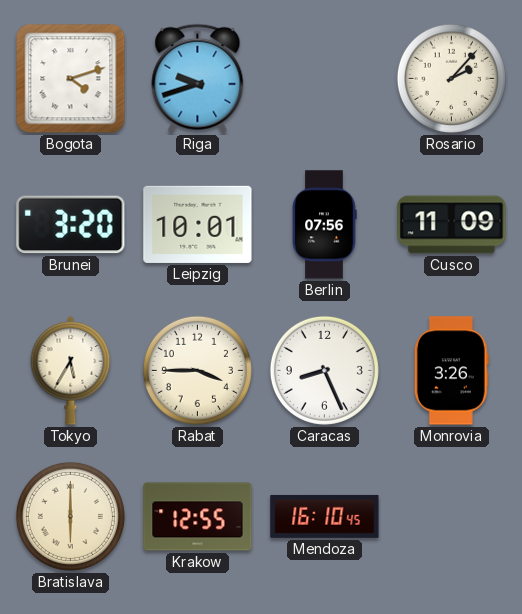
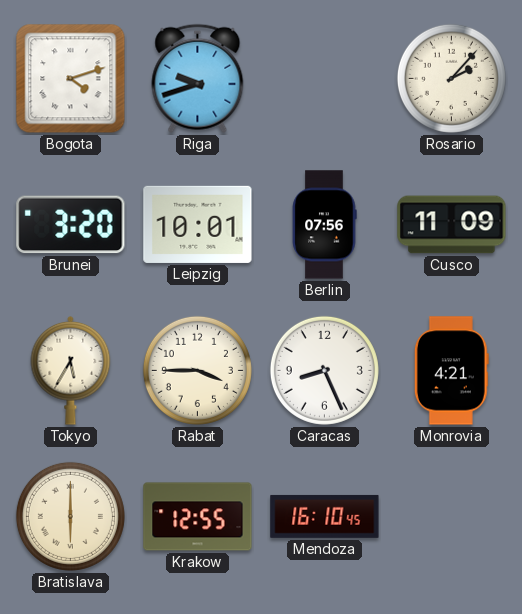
Monrovia: 3:26 -> 4:21
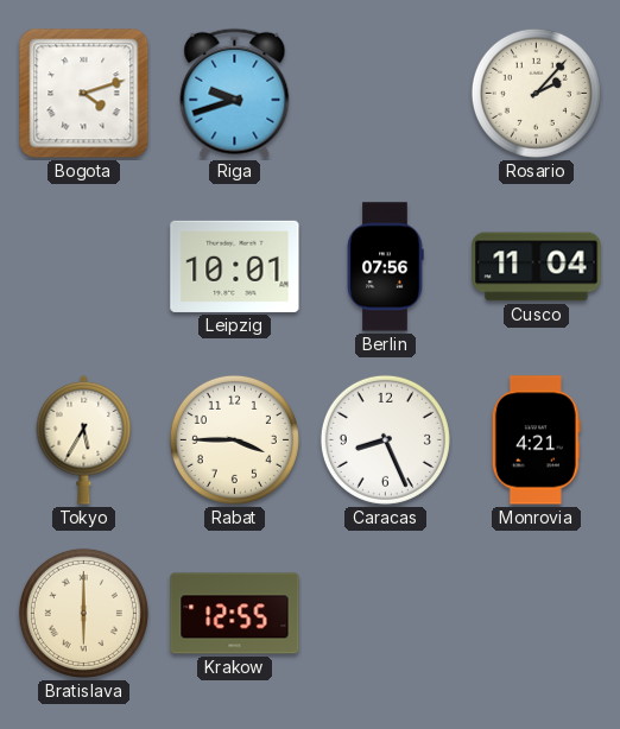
Brunei: 3:20 -> none
Cusco: 11:09 -> 11:04
Mendoza: 16:10 -> none
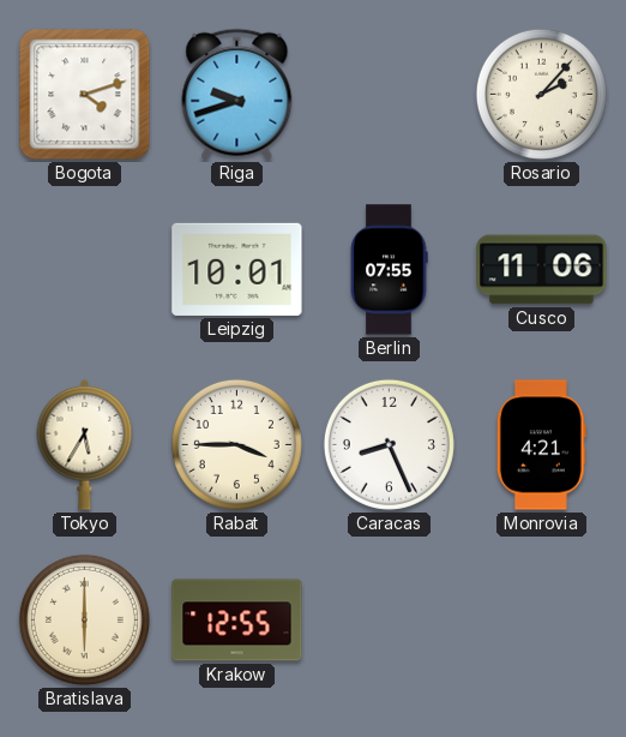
Berlin: 07:56 -> 07:55
Cusco: 11:04 -> 11:06
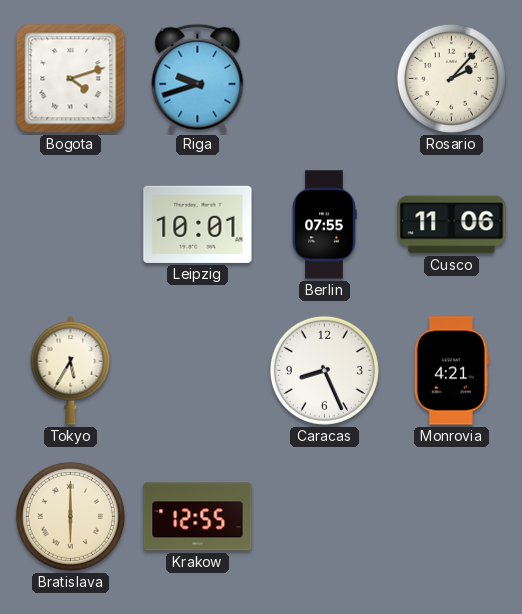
Rabat: 3:45 -> none
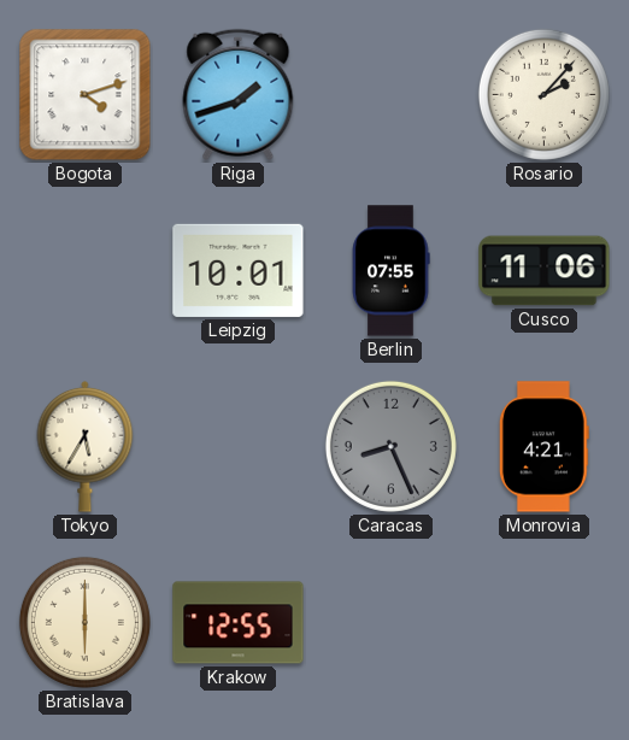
Riga: 9:42 -> 1:42
Caracas dial: white -> grey
